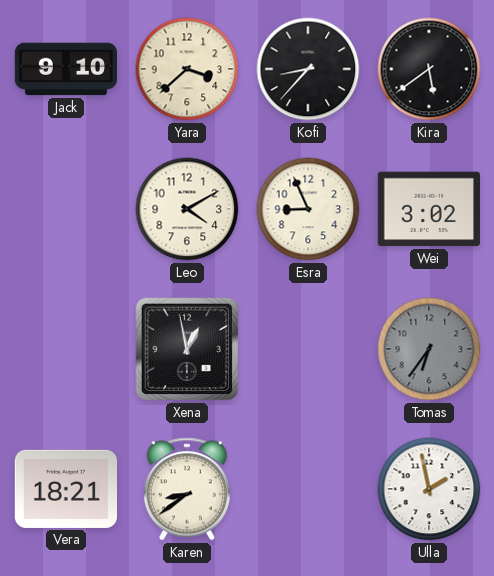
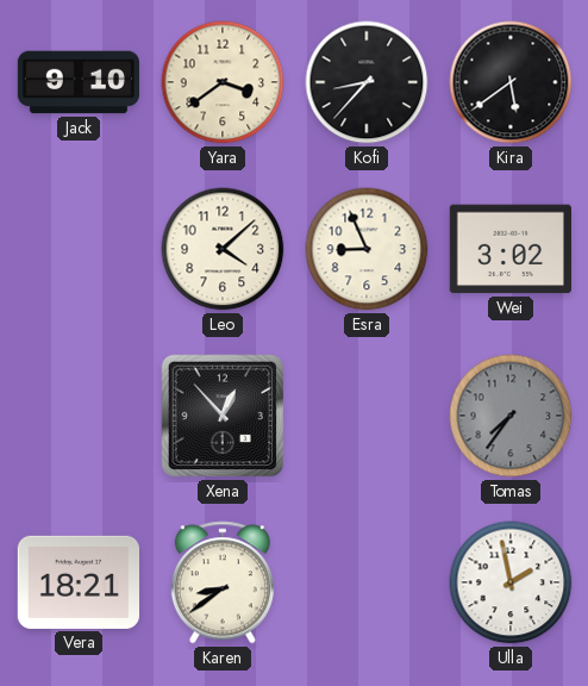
Yara: 3:38 -> 3:39
Leo: 4:10 -> 4:08
Xena: 12:58 -> 12:53
Tomas: 6:36 -> 7:36
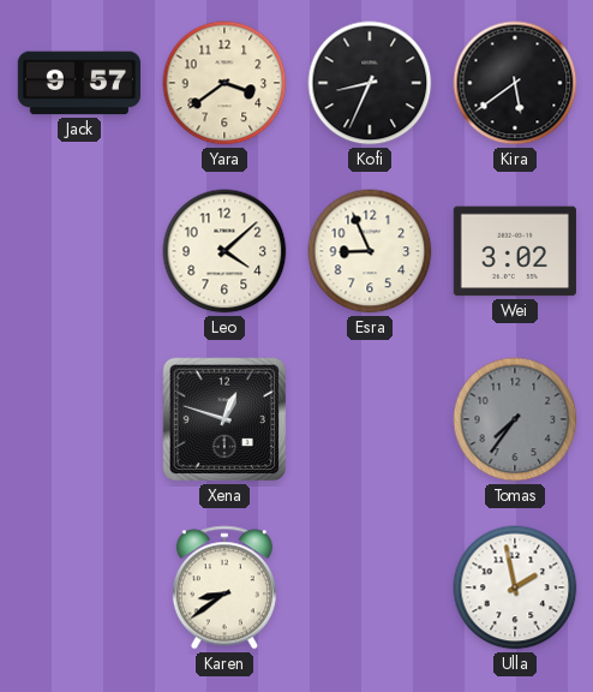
Jack: 9:10 -> 9:57
Kofi: 8:37 -> 8:34
Xena: 12:53 -> 12:48
Vera: 18:21 -> none
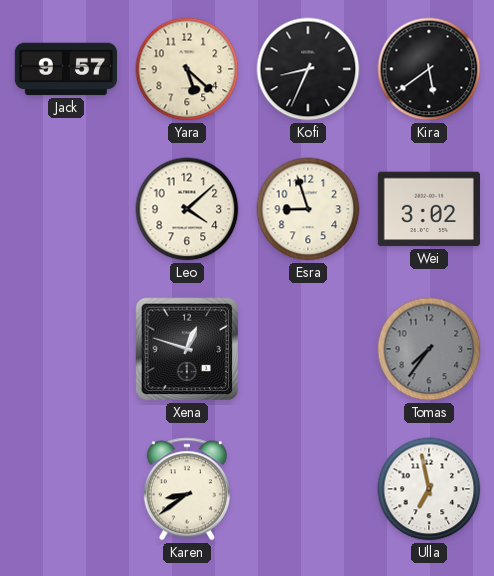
Yara: 3:39 -> 5:22
Esra: 8:56 -> 8:57
Ulla: 1:58 -> 6:58
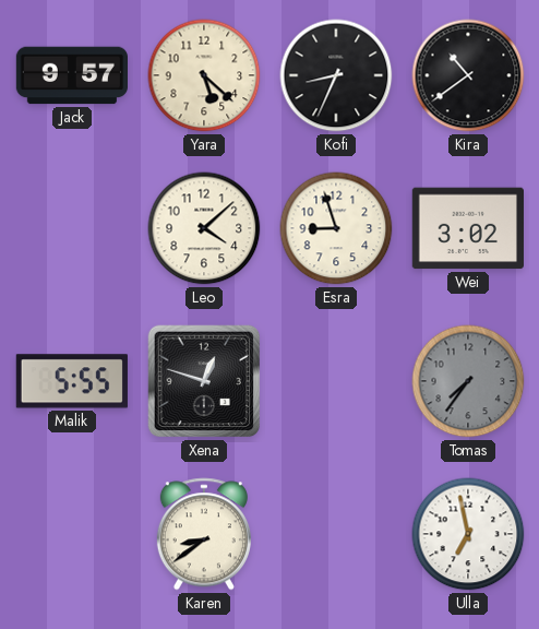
Kira: 5:39 -> 10:39
Malik: none -> 5:55
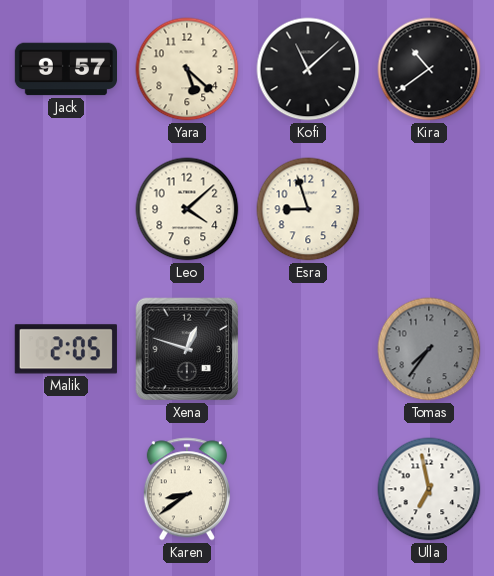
Kofi: 8:34 -> 11:08
Wei: 3:02 -> none
Malik: 5:55 -> 2:05
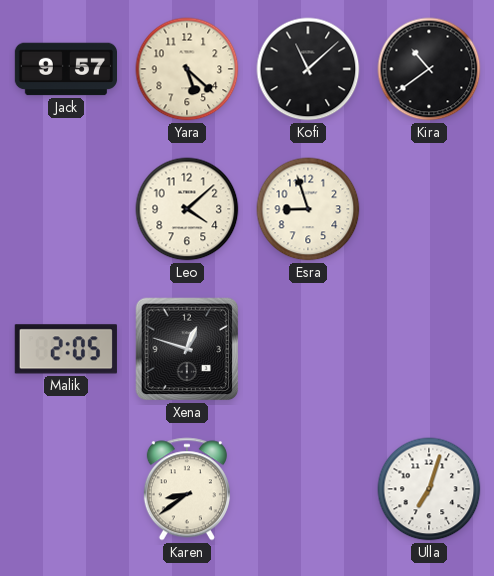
Tomas: 7:36 -> none
Ulla: 6:58 -> 7:03
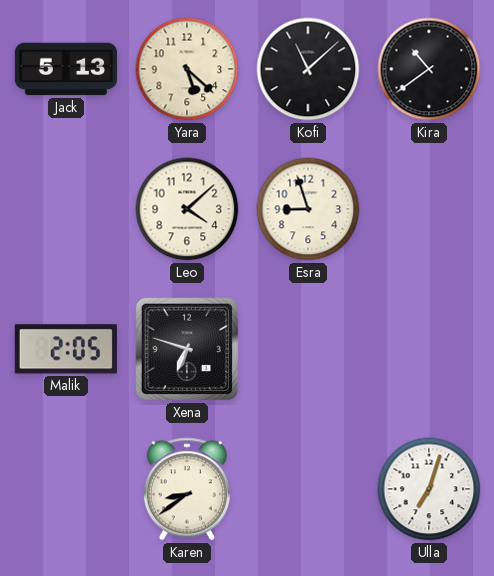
Jack: 9:57 -> 5:13
Xena: 12:48 -> 6:48
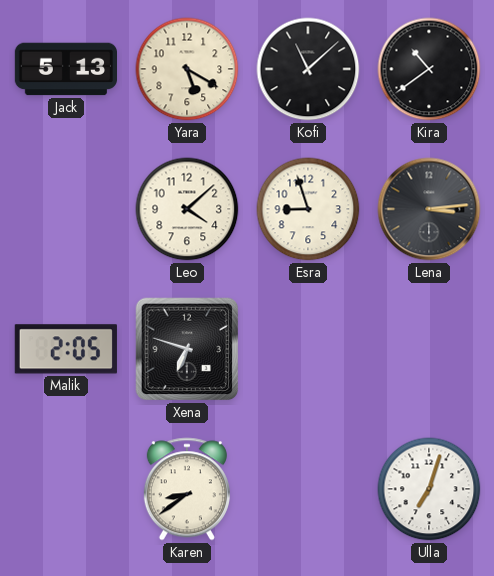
Yara: 5:22 -> 5:20
Lena: none -> 3:14
